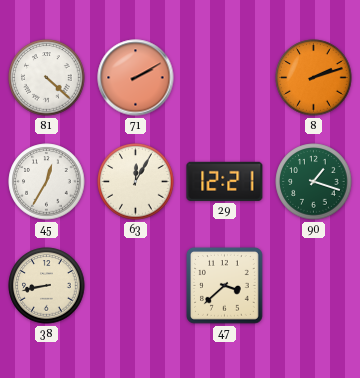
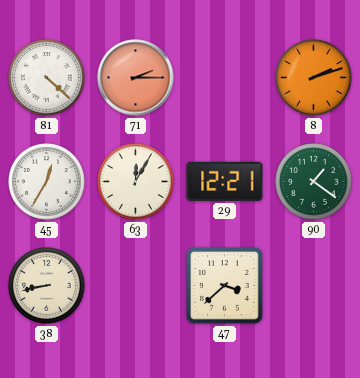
71: 2:10 -> 2:15
90: 1:18 -> 1:21
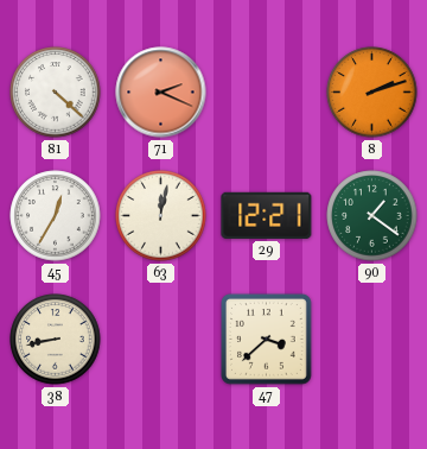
71: 2:15 -> 2:19
63: 12:05 -> 12:02
